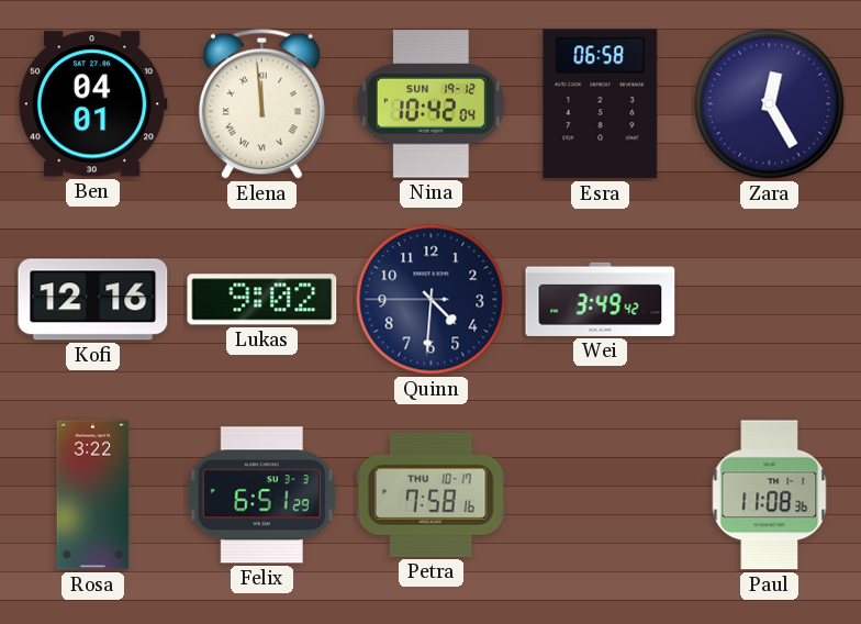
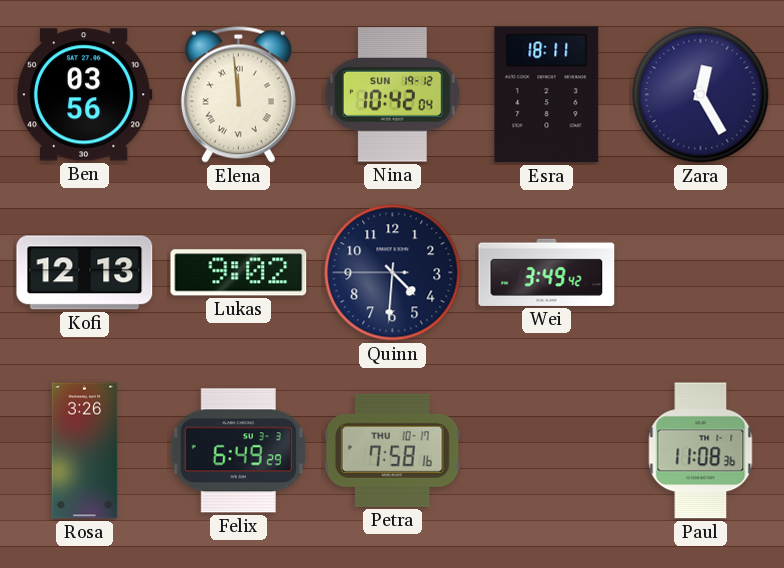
Ben: 04:01 -> 03:56
Esra: 06:58 -> 18:11
Kofi: 12:16 -> 12:13
Rosa: 3:22 -> 3:26
Felix: 6:51 -> 6:49
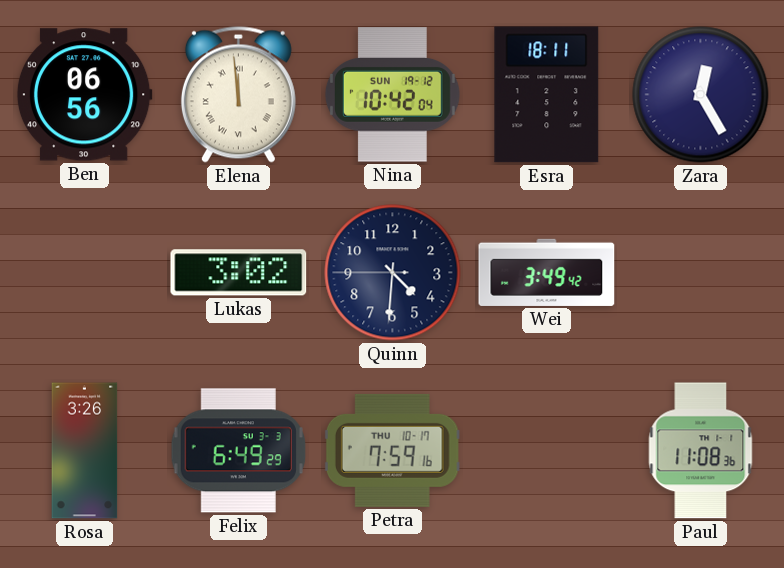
Ben: 03:56 -> 06:56
Kofi: 12:13 -> none
Lukas: 9:02 -> 3:02
Petra: 7:58 -> 7:59
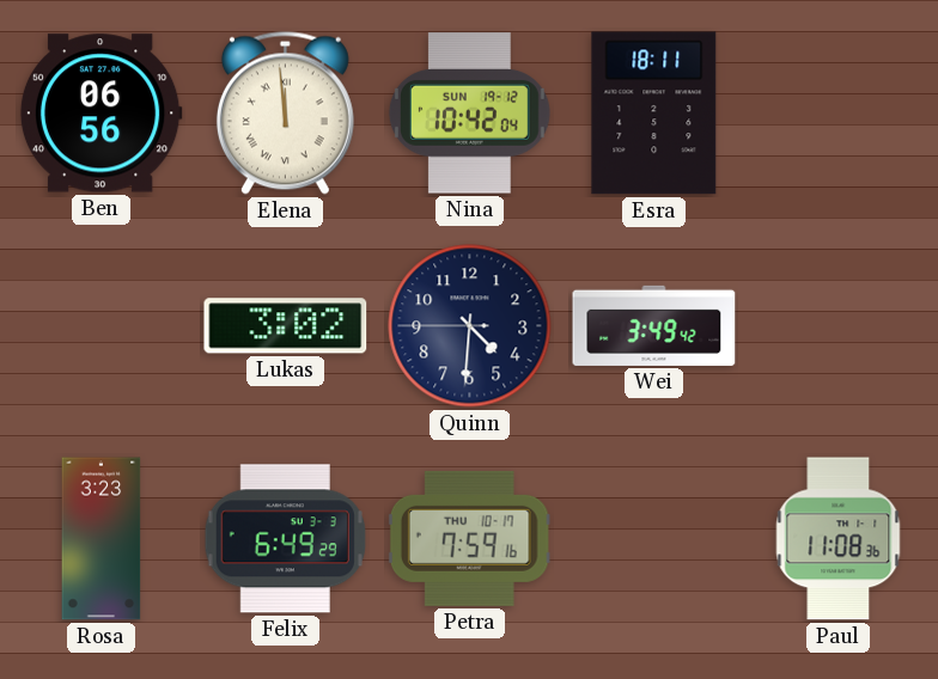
Zara: 12:25 -> none
Rosa: 3:26 -> 3:23
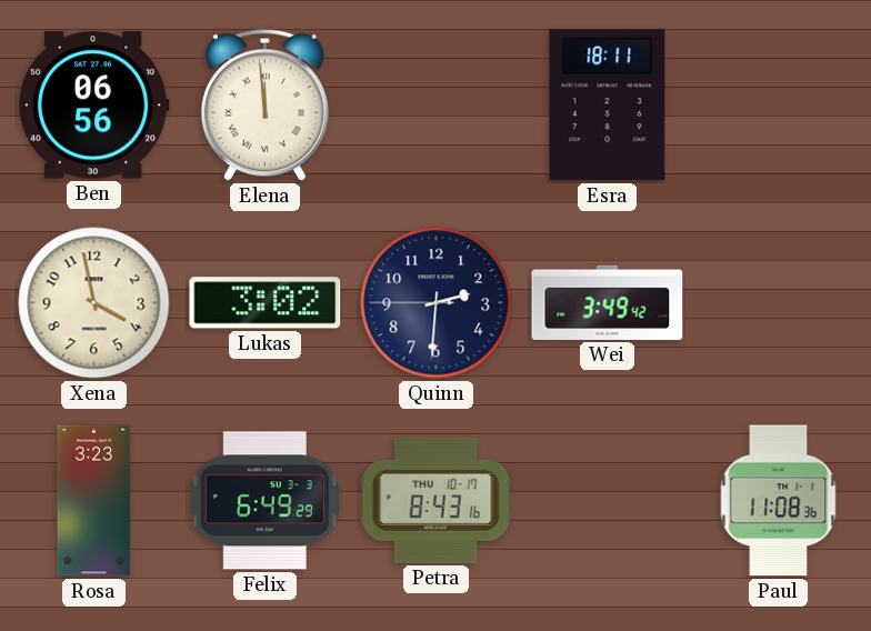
Nina: 10:42 -> none
Xena: none -> 3:58
Quinn: 4:30 -> 2:30
Petra: 7:59 -> 8:43
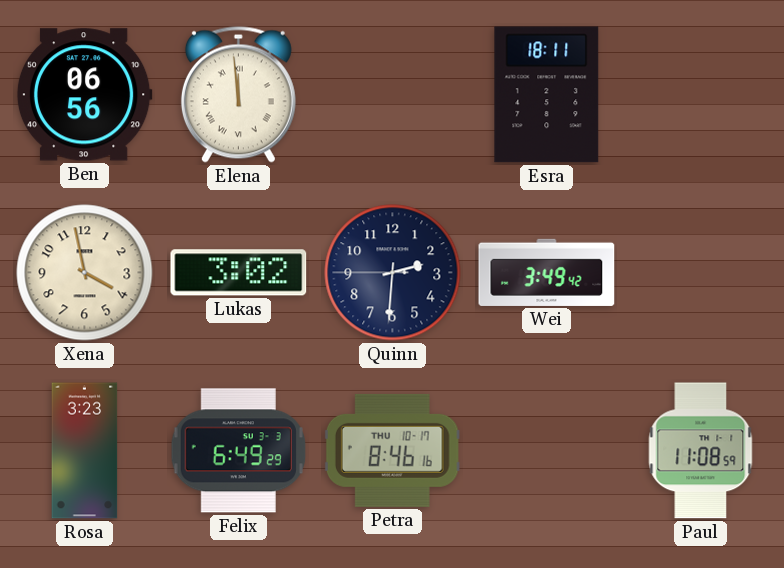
Petra: 8:43 -> 8:46
Paul: 11:08:36 -> 11:08:59
